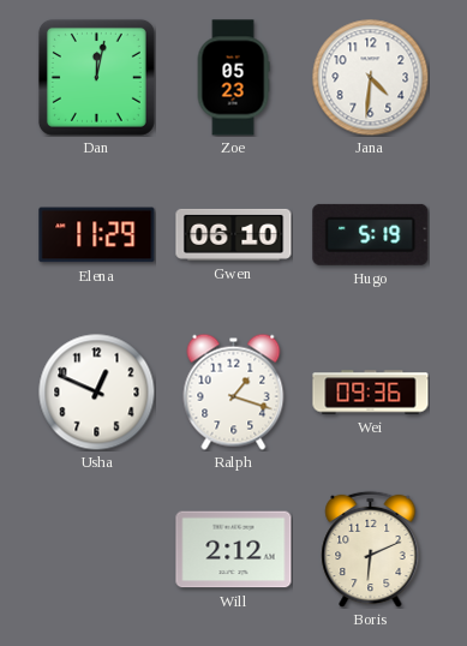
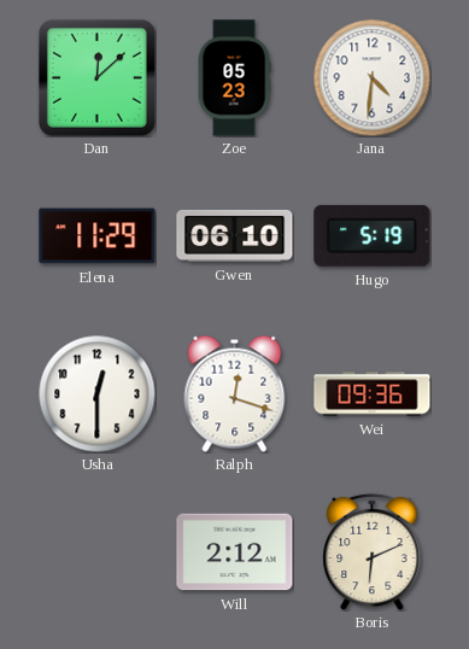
Dan: 12:02 -> 12:08
Usha: 12:49 -> 12:30
Ralph: 1:18 -> 12:18
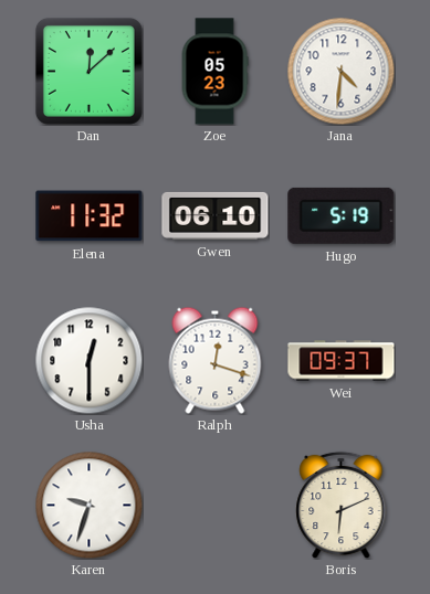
Elena: 11:29 -> 11:32
Wei: 09:36 -> 09:37
Karen: none -> 9:33
Will: 2:12 -> none
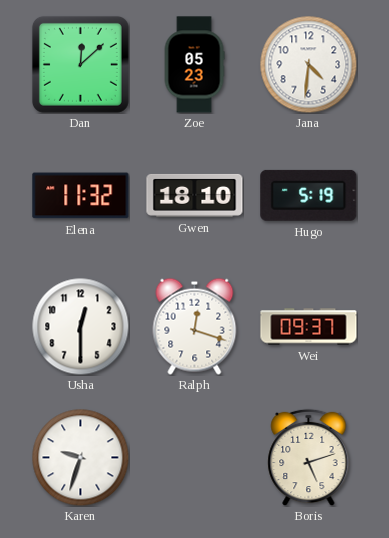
Gwen: 06:10 -> 18:10
Boris: 6:11 -> 5:12
